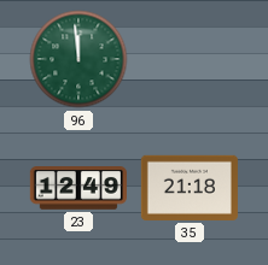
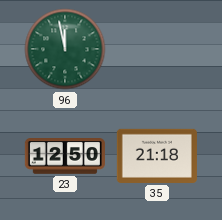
96: 11:59 -> 11:58
23: 12:49 -> 12:50
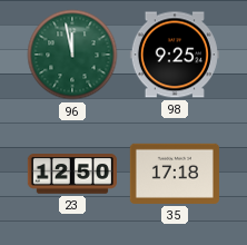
98: none -> 9:25
35: 21:18 -> 17:18
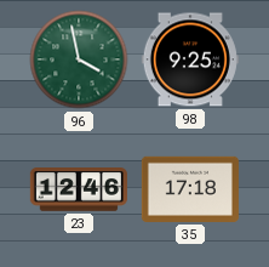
96: 11:58 -> 3:58
23: 12:50 -> 12:46
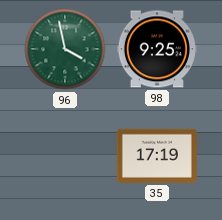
23: 12:46 -> none
35: 17:18 -> 17:19
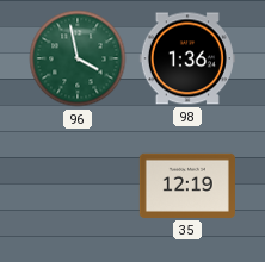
98: 9:25 -> 1:36
35: 17:19 -> 12:19
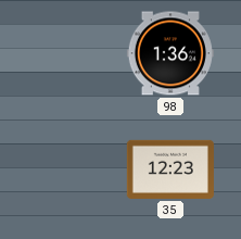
96: 3:58 -> none
35: 12:19 -> 12:23
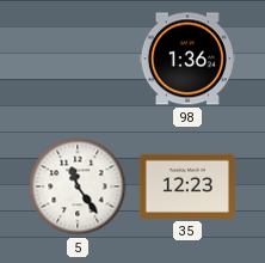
5: none -> 11:24
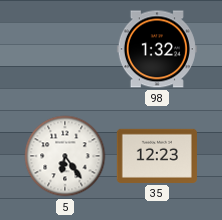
98: 1:36 -> 1:32
5: 11:24 -> 6:24
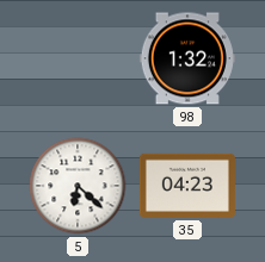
5: 6:24 -> 6:22
35: 12:23 -> 04:23
